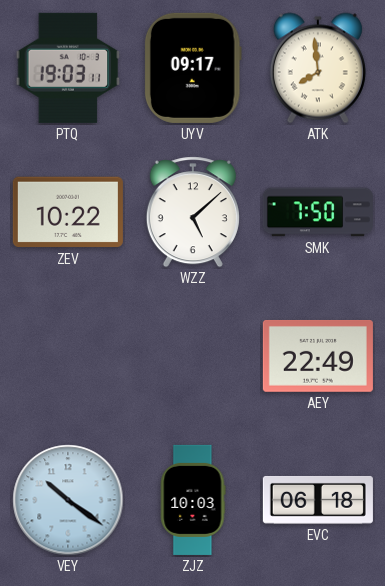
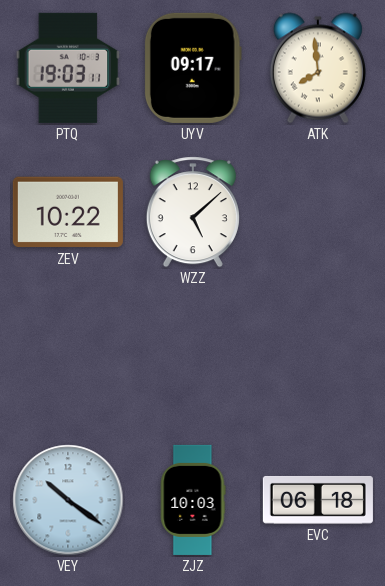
SMK: 7:50 -> none
AEY: 22:49 -> none
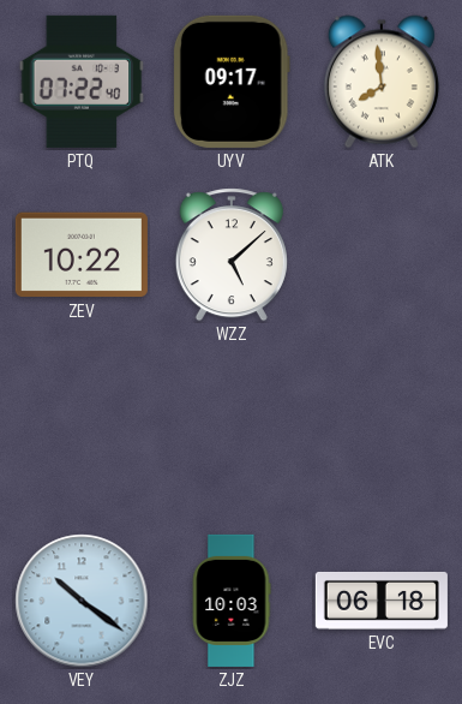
PTQ: 19:03 -> 07:22
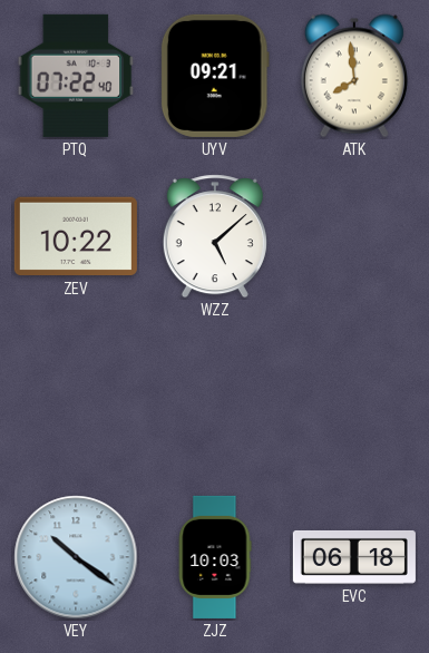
UYV: 09:17 -> 09:21
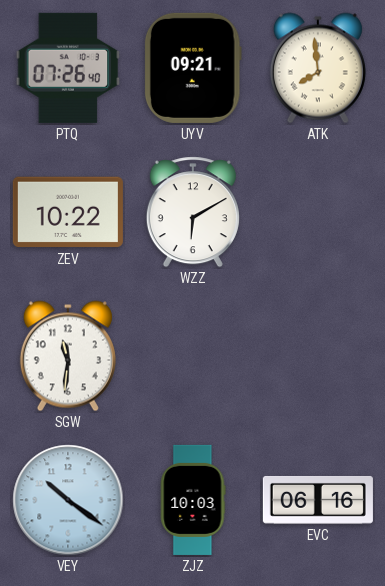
PTQ: 07:22 -> 07:26
WZZ: 5:08 -> 6:10
SGW: none -> 11:31
EVC: 06:18 -> 06:16
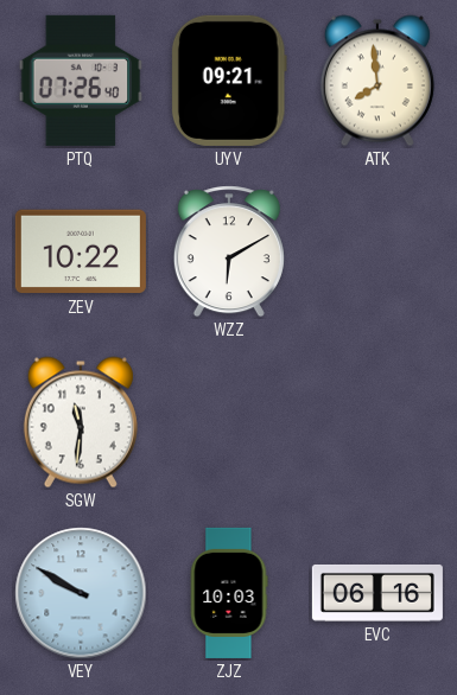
VEY: 10:21 -> 9:50
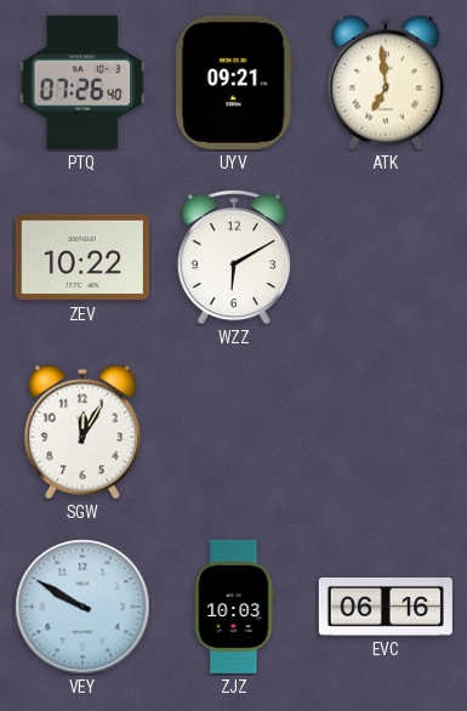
ATK: 7:59 -> 6:59
SGW: 11:31 -> 12:05
